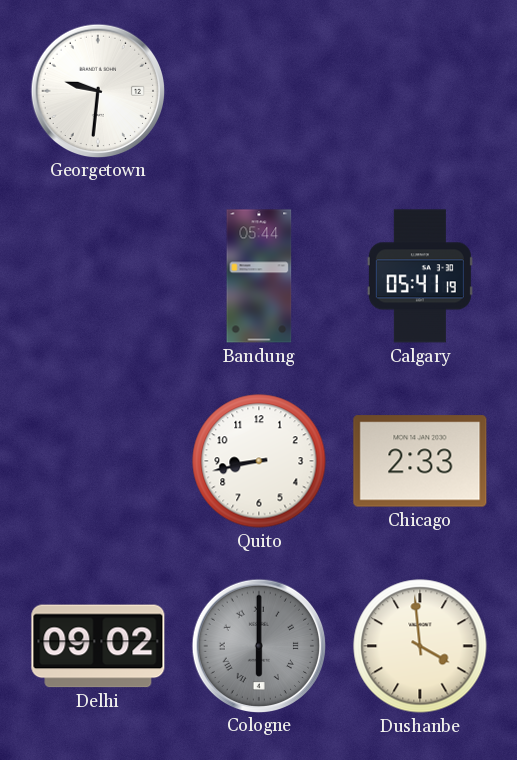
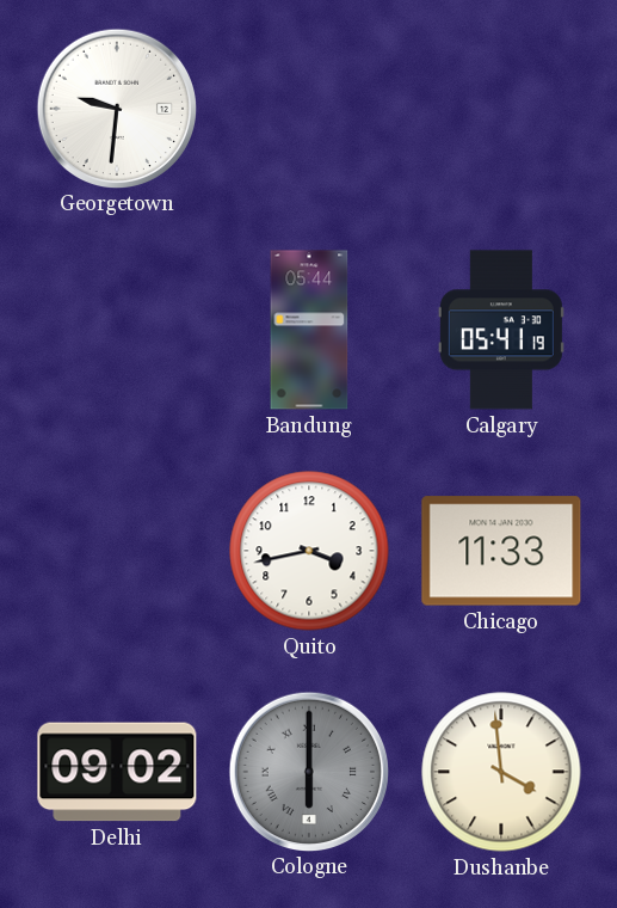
Quito: 8:43 -> 3:43
Chicago: 2:33 -> 11:33
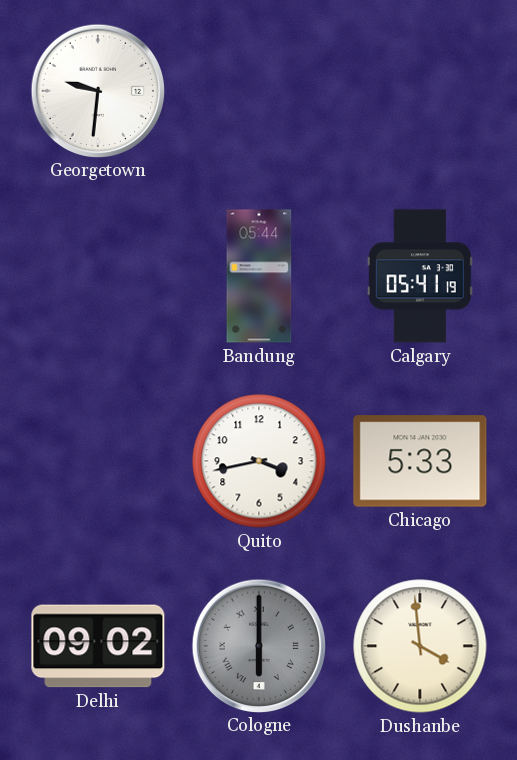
Chicago: 11:33 -> 5:33
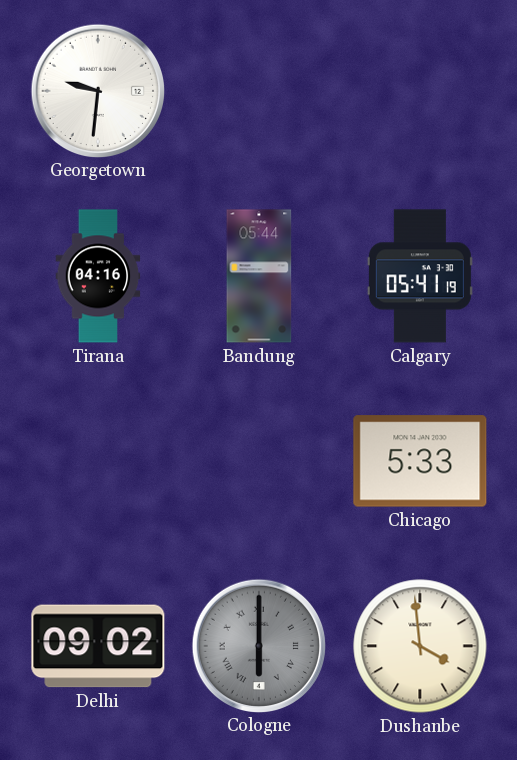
Tirana: none -> 04:16
Quito: 3:43 -> none
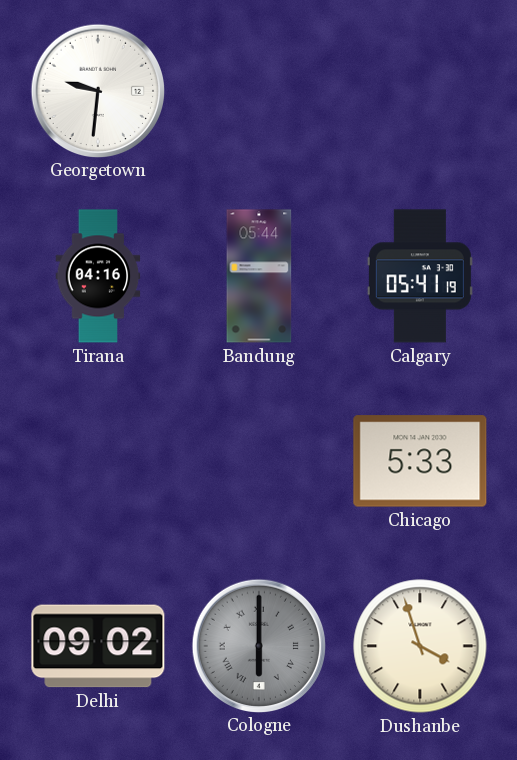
Dushanbe: 3:59 -> 3:57
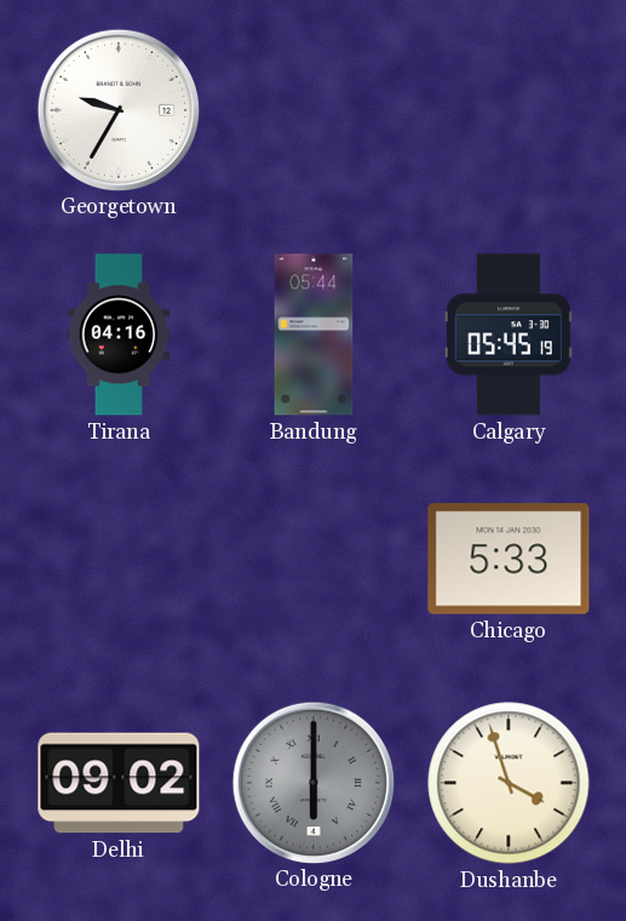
Georgetown: 9:31 -> 9:35
Calgary: 05:41 -> 05:45
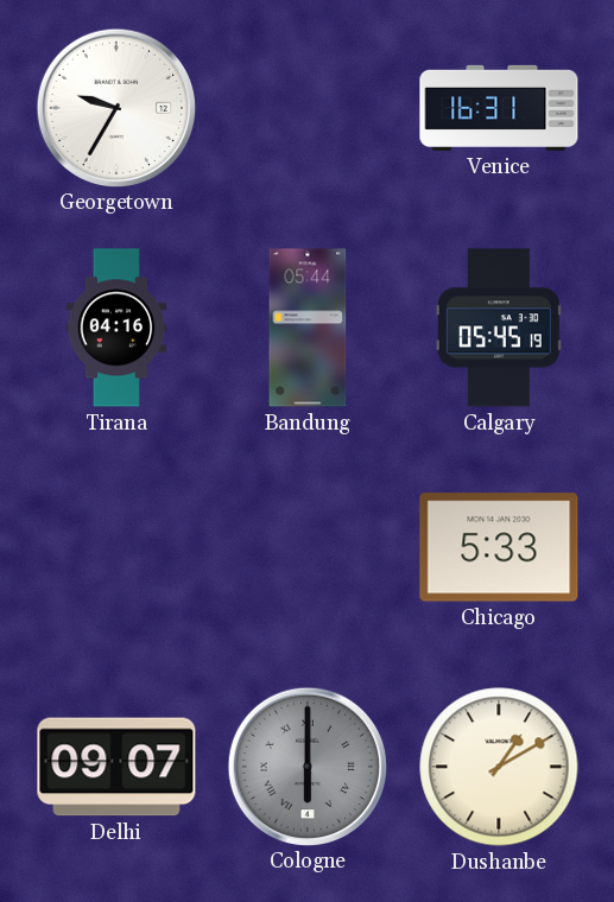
Venice: none -> 16:31
Delhi: 09:02 -> 09:07
Dushanbe: 3:57 -> 1:10
